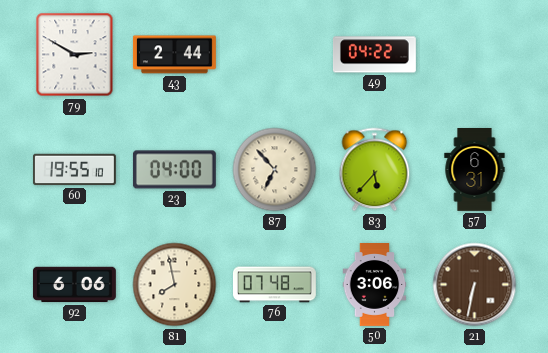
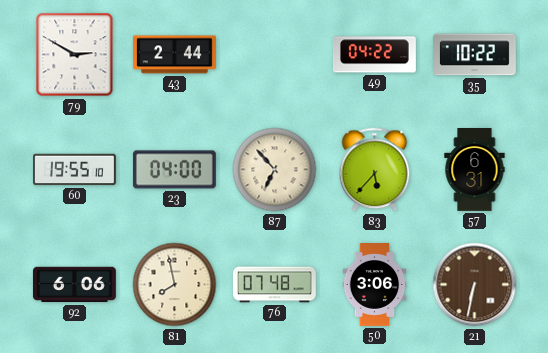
35: none -> 10:22
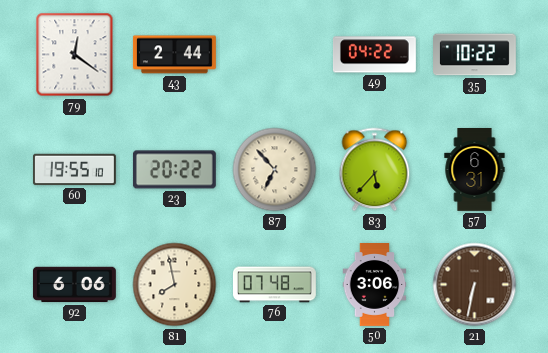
79: 2:50 -> 12:21
23: 04:00 -> 20:22
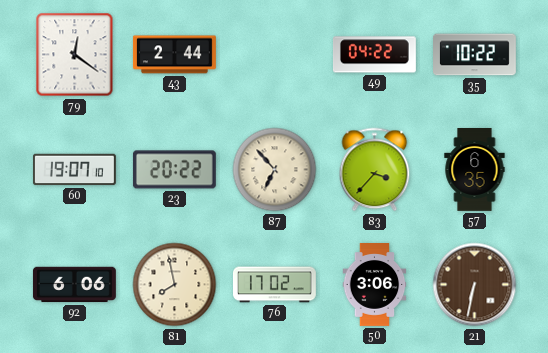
60: 19:55 -> 19:07
83: 5:37 -> 3:37
57: 6:31 -> 6:35
76: 07:48 -> 17:02
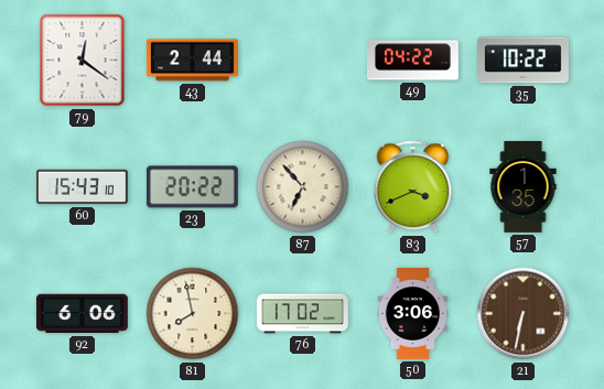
60: 19:07 -> 15:43
83: 3:37 -> 3:41
57: 6:35 -> 1:35
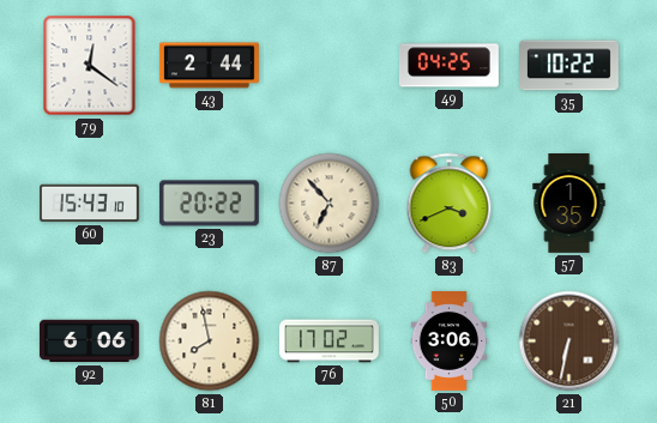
49: 04:22 -> 04:25
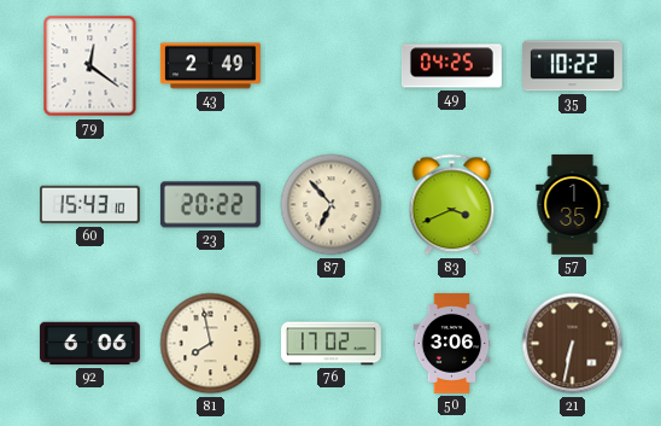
43: 2:44 -> 2:49
